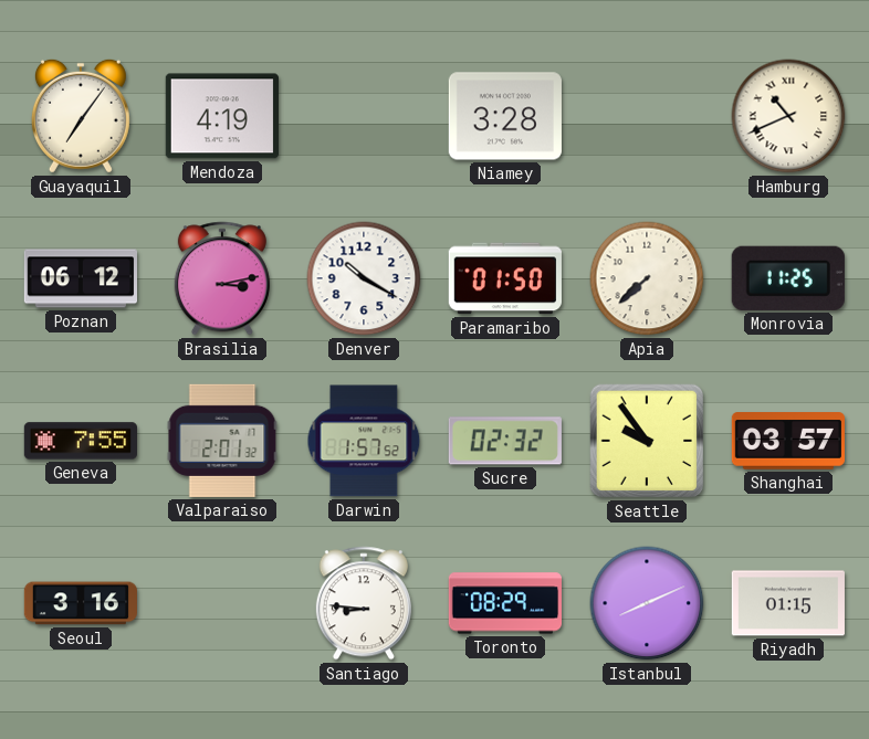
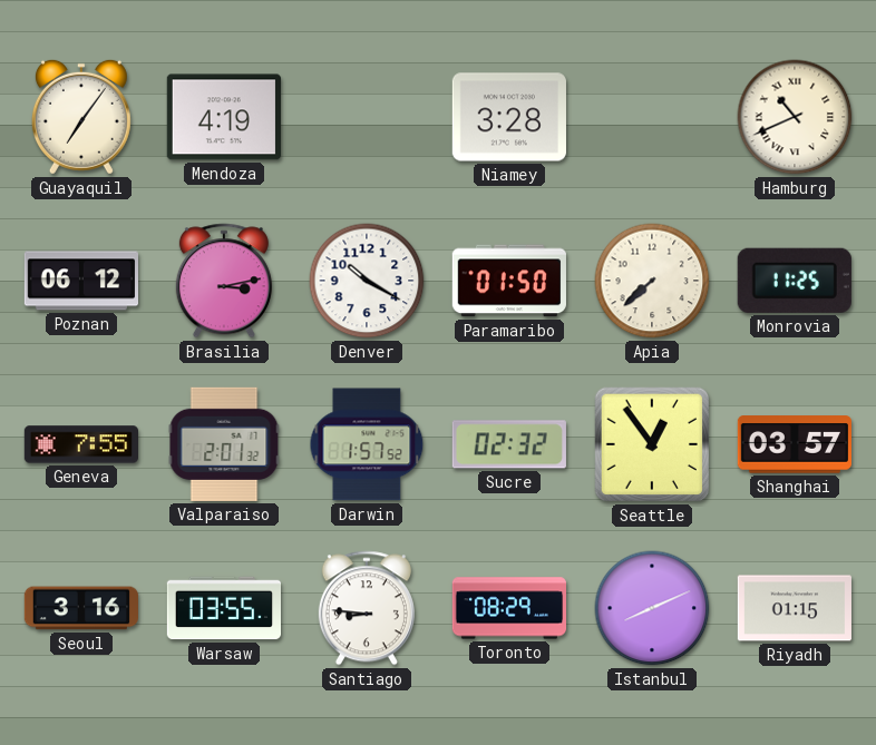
Seattle: 9:54 -> 12:54
Warsaw: none -> 03:55
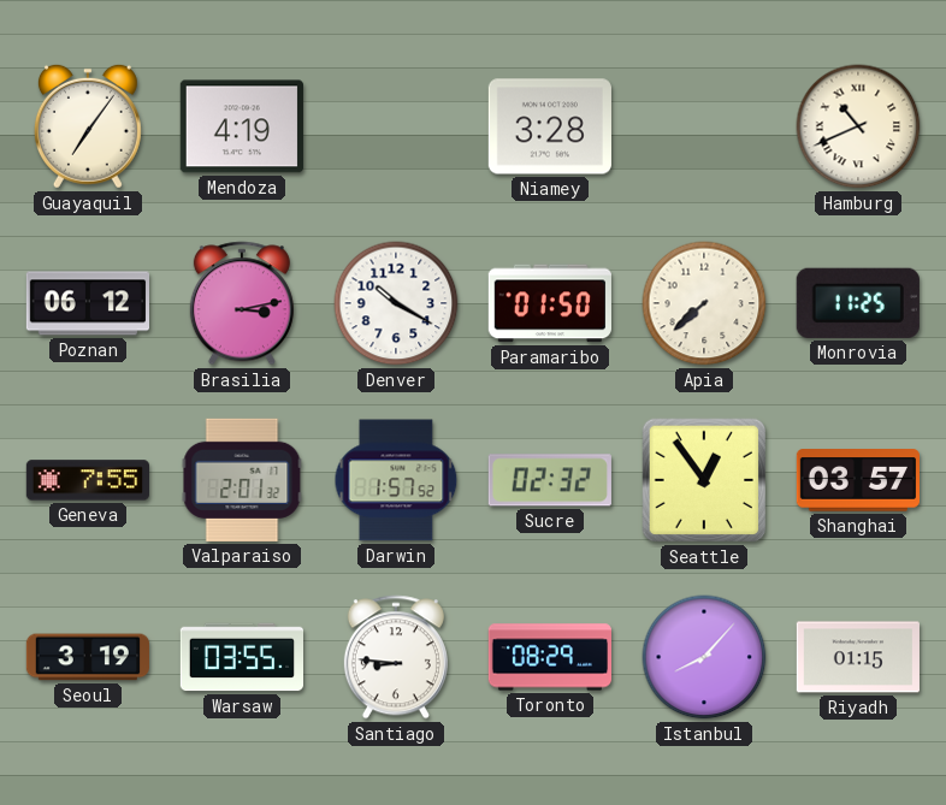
Seoul: 3:16 -> 3:19
Istanbul: 8:11 -> 8:07
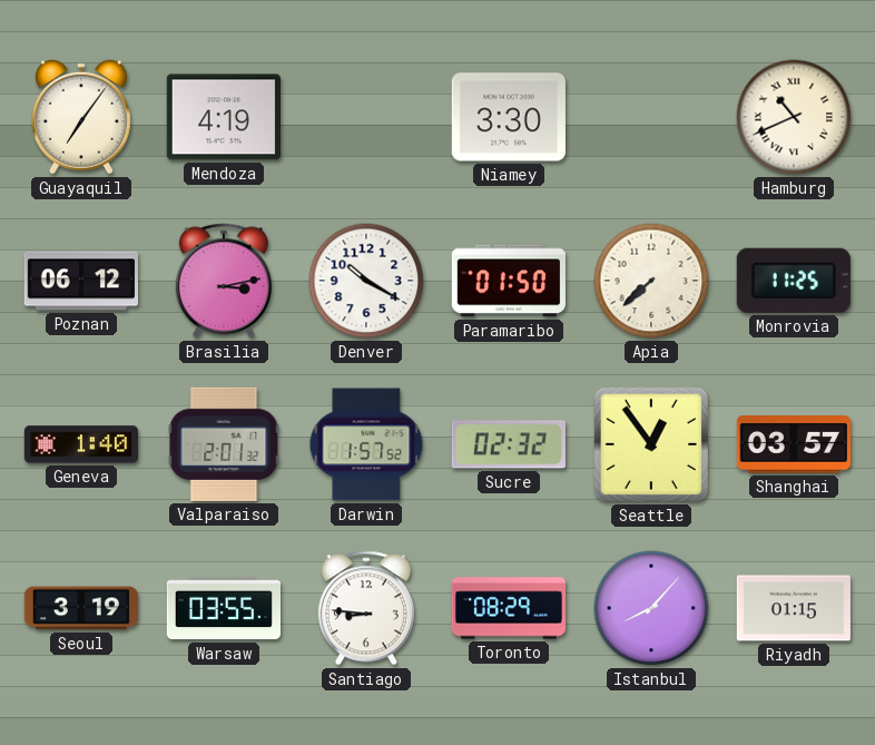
Niamey: 3:28 -> 3:30
Geneva: 7:55 -> 1:40
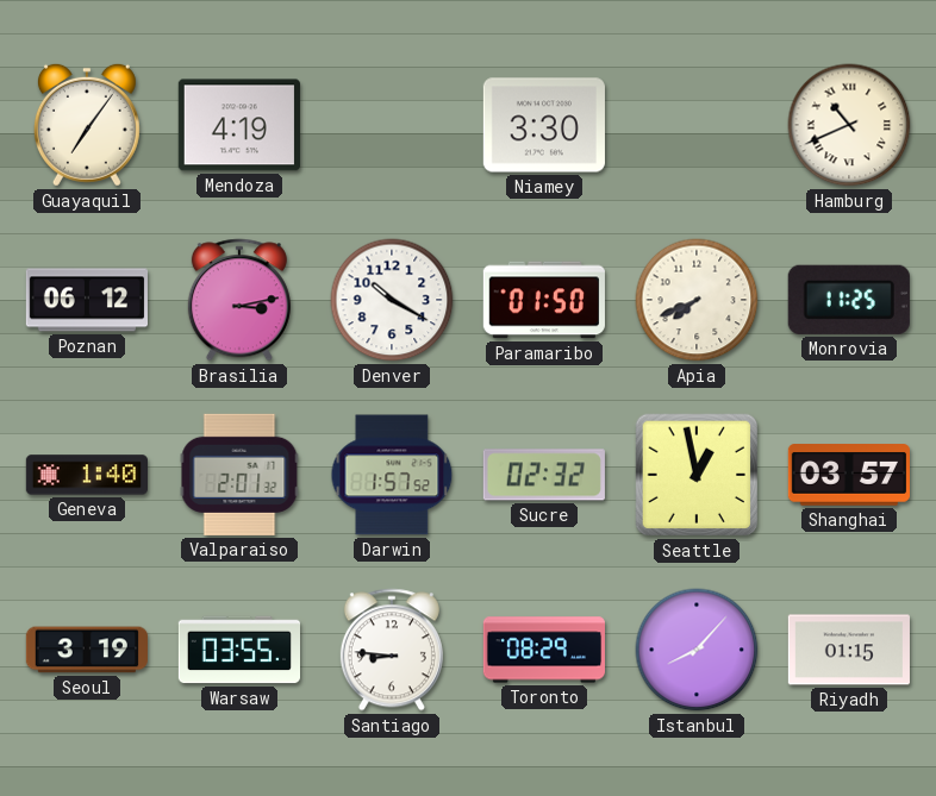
Apia: 7:38 -> 7:41
Seattle: 12:54 -> 12:58
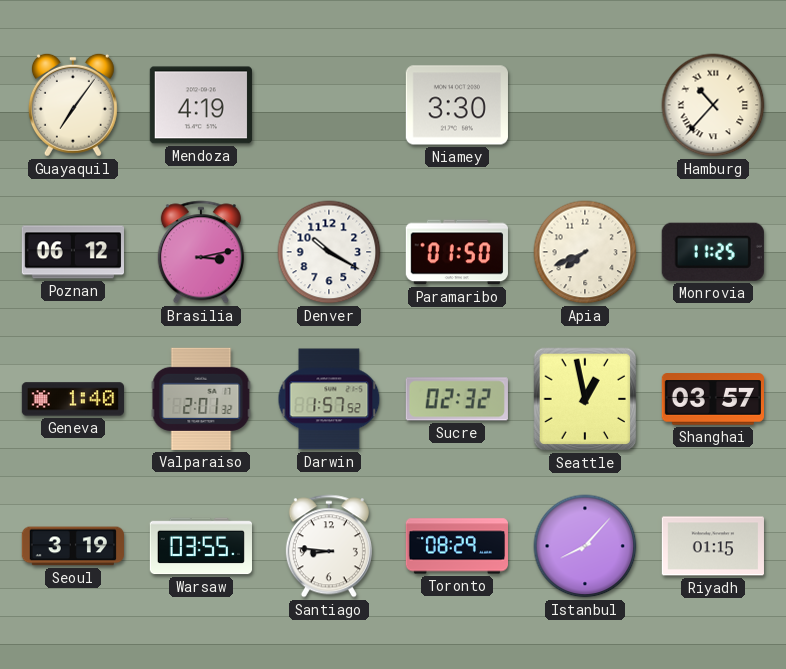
Hamburg: 10:41 -> 10:37
